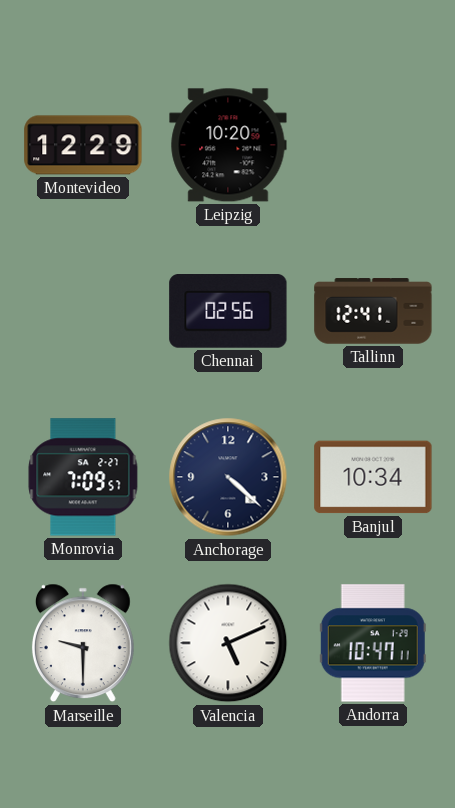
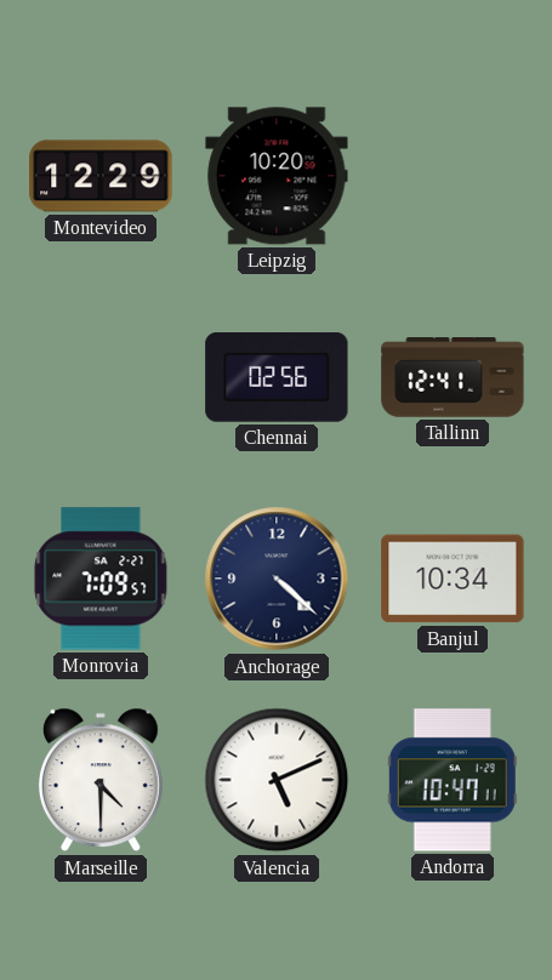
Marseille: 9:30 -> 4:30
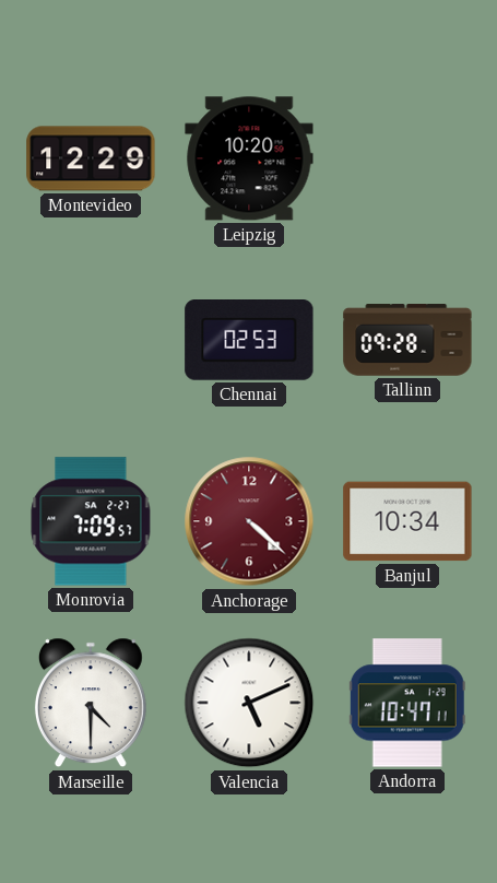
Chennai: 02:56 -> 02:53
Tallinn: 12:41 -> 09:28
Anchorage dial: navy -> burgundy
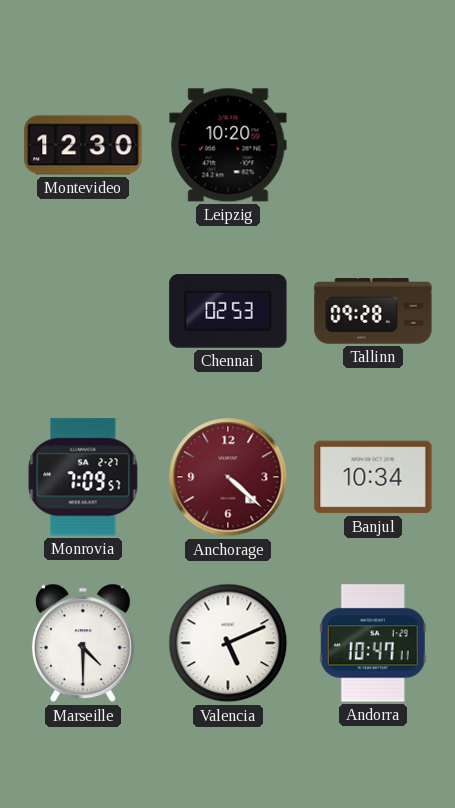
Montevideo: 12:29 -> 12:30
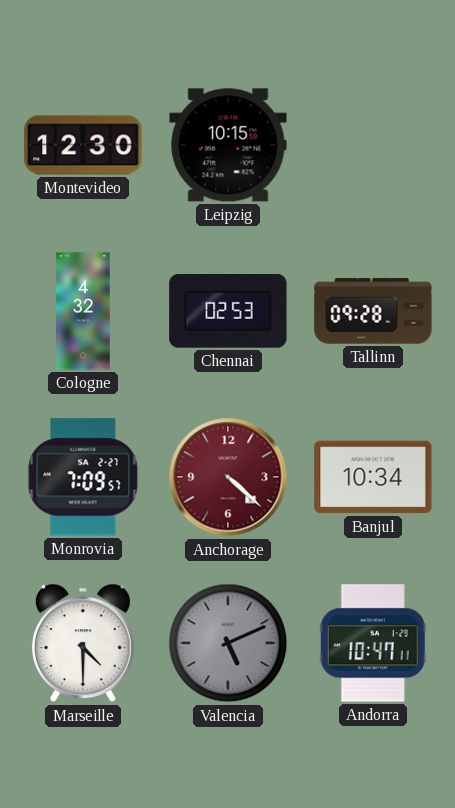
Leipzig: 10:20 -> 10:15
Cologne: none -> 4:32
Valencia dial: white -> grey
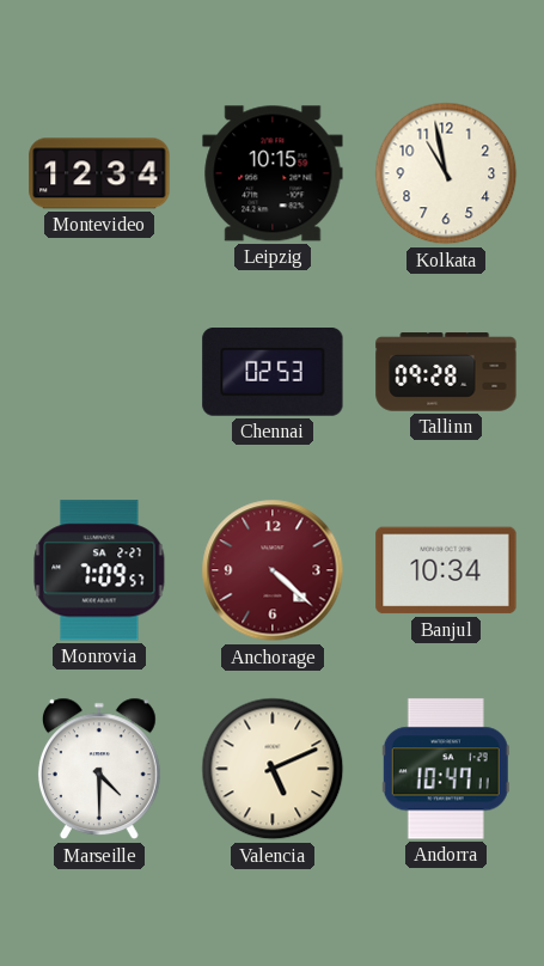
Montevideo: 12:30 -> 12:34
Kolkata: none -> 10:58
Cologne: 4:32 -> none
Valencia dial: grey -> cream
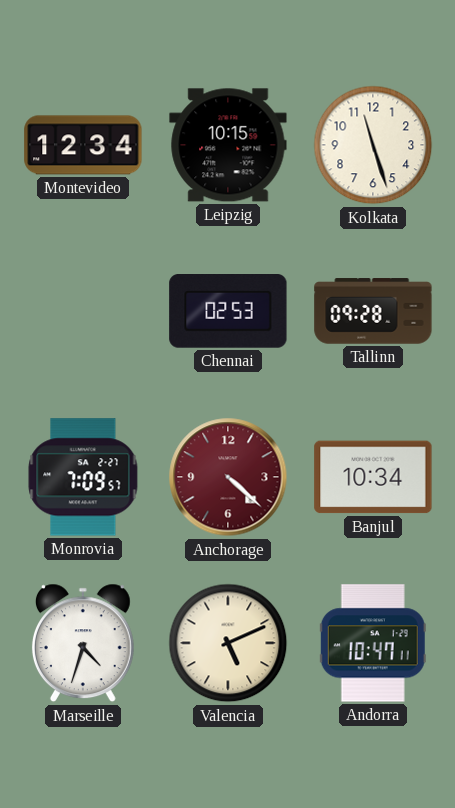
Kolkata: 10:58 -> 11:27
Marseille: 4:30 -> 4:33
